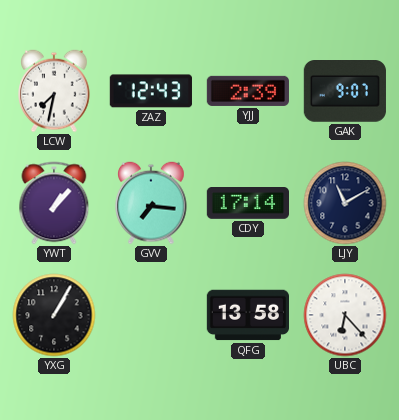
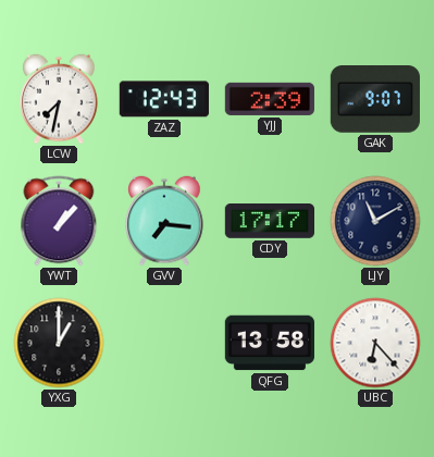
CDY: 17:14 -> 17:17
YXG: 1:05 -> 1:00
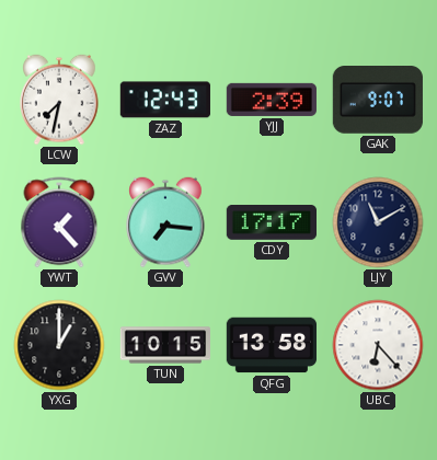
YWT: 1:07 -> 1:23
TUN: none -> 10:15
